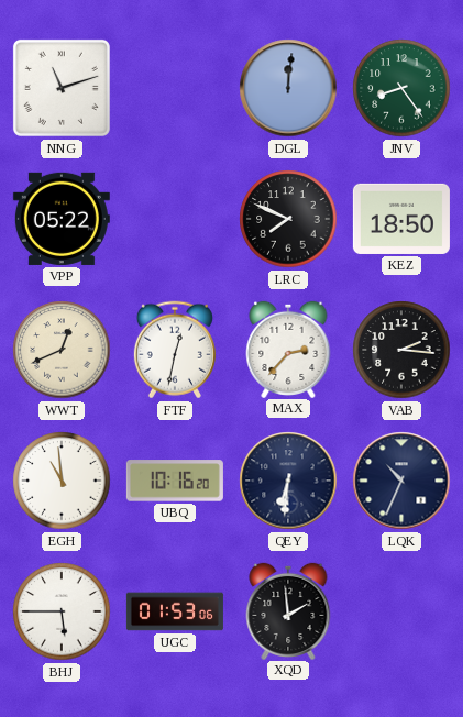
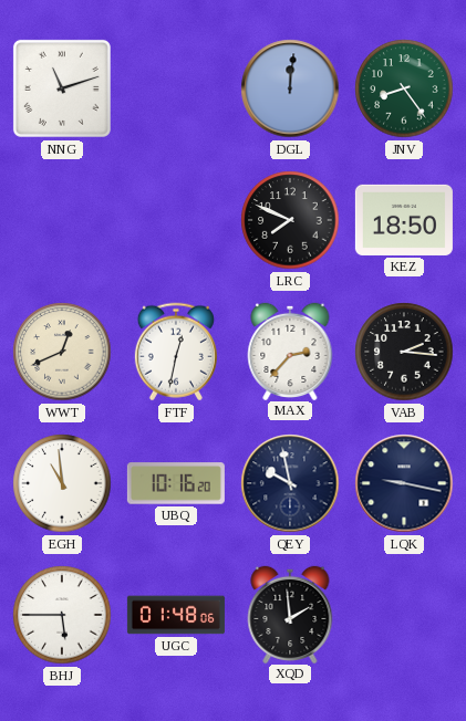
VPP: 05:22 -> none
QEY: 6:31 -> 9:58
LQK: 10:34 -> 9:17
UGC: 01:53 -> 01:48
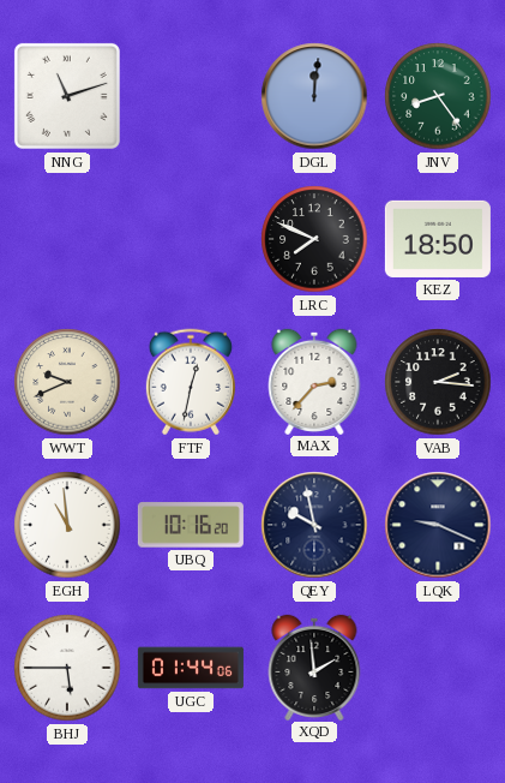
WWT: 12:41 -> 9:41
LQK: 9:17 -> 9:19
UGC: 01:48 -> 01:44
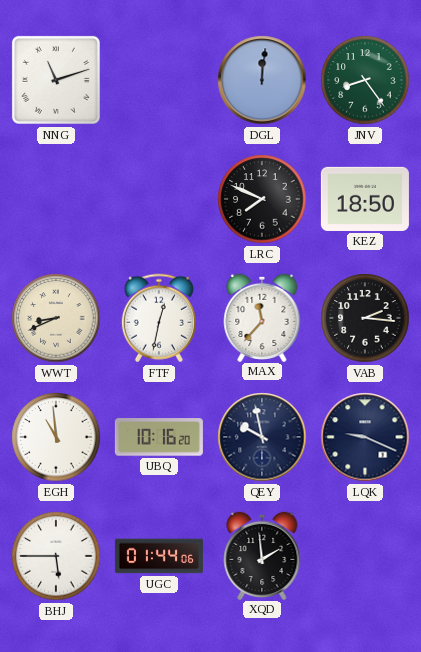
WWT: 9:41 -> 8:41
MAX: 2:37 -> 11:37
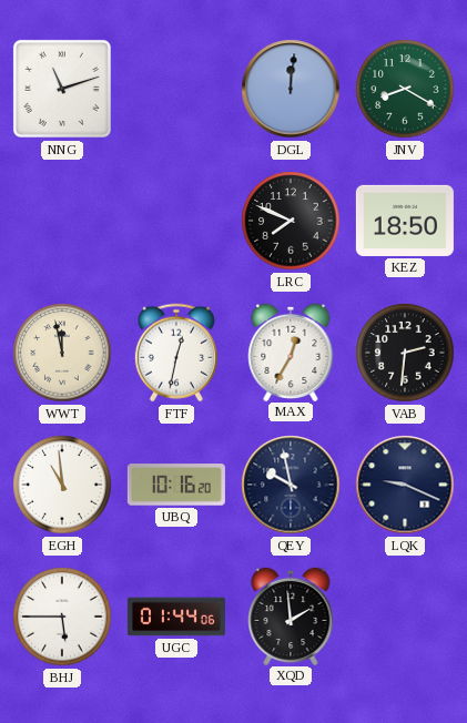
JNV: 8:24 -> 8:20
WWT: 8:41 -> 11:58
MAX: 11:37 -> 12:35
VAB: 2:16 -> 2:31
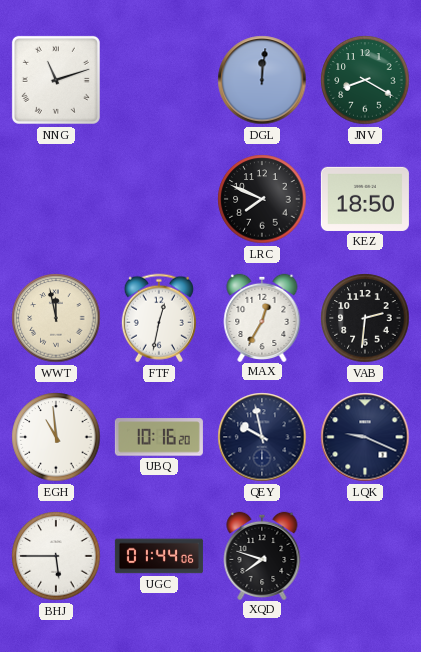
XQD: 1:59 -> 7:48
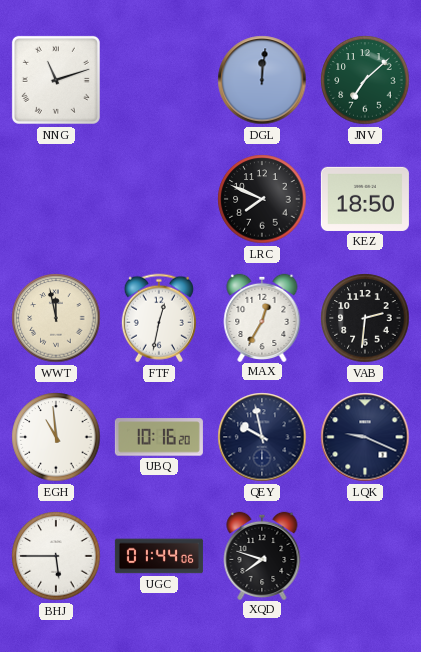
JNV: 8:20 -> 7:08
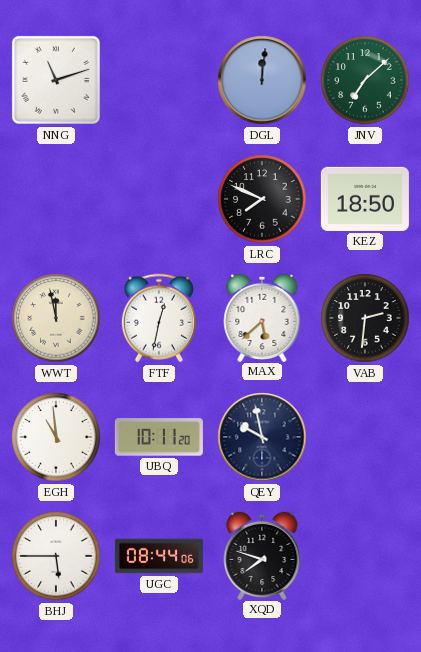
MAX: 12:35 -> 5:38
UBQ: 10:16 -> 10:11
LQK: 9:19 -> none
UGC: 01:44 -> 08:44
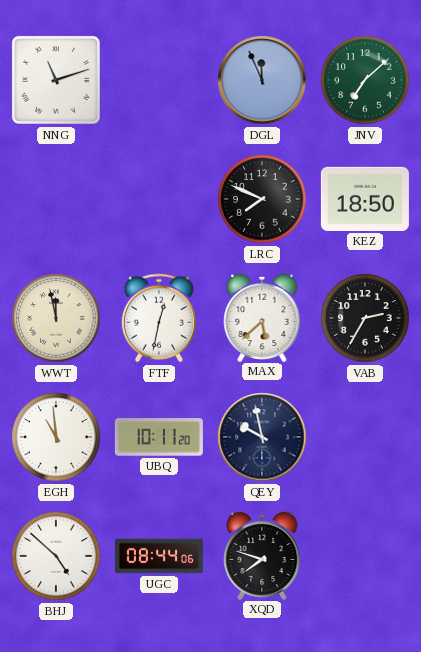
DGL: 12:01 -> 11:56
VAB: 2:31 -> 2:35
BHJ: 5:45 -> 4:52
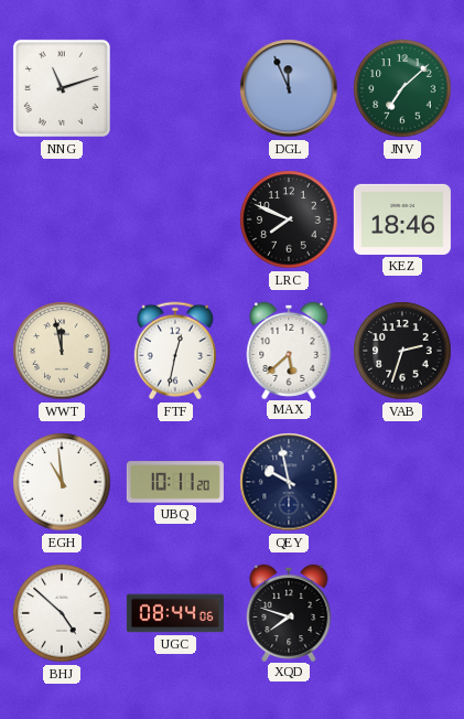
KEZ: 18:50 -> 18:46
VAB: 2:35 -> 2:33
